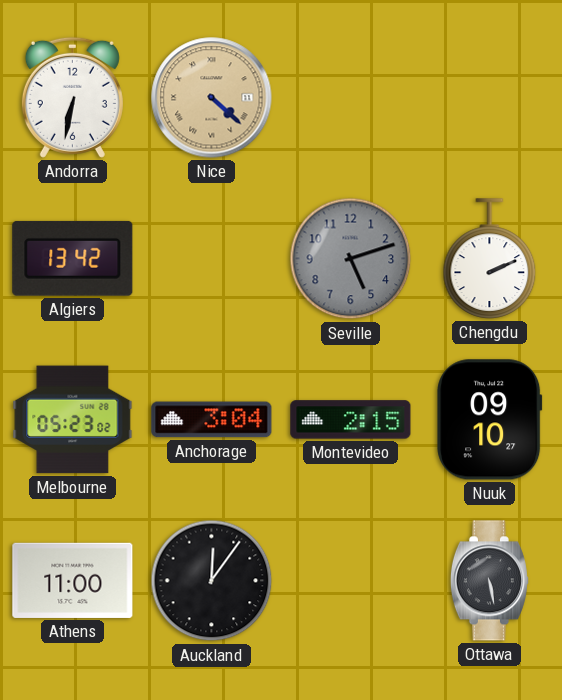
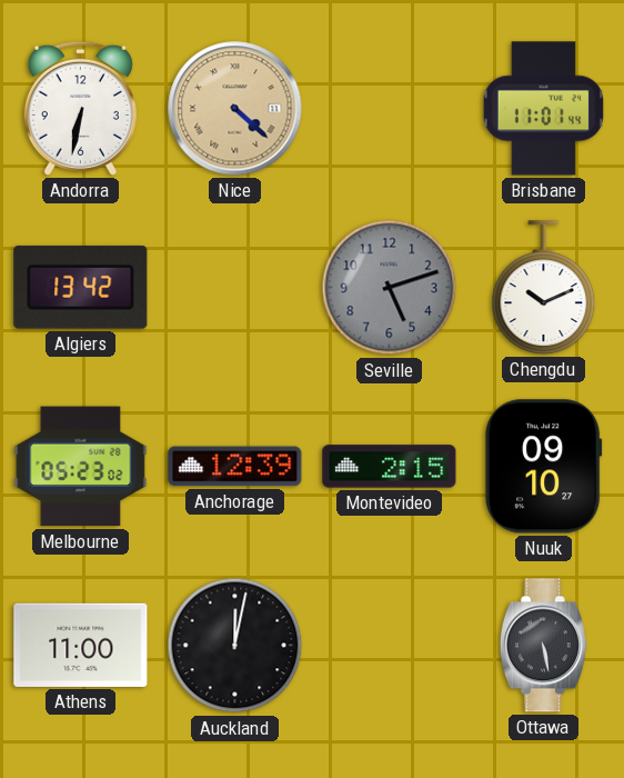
Brisbane: none -> 11:01
Chengdu: 2:11 -> 10:11
Anchorage: 3:04 -> 12:39
Auckland: 12:06 -> 12:02
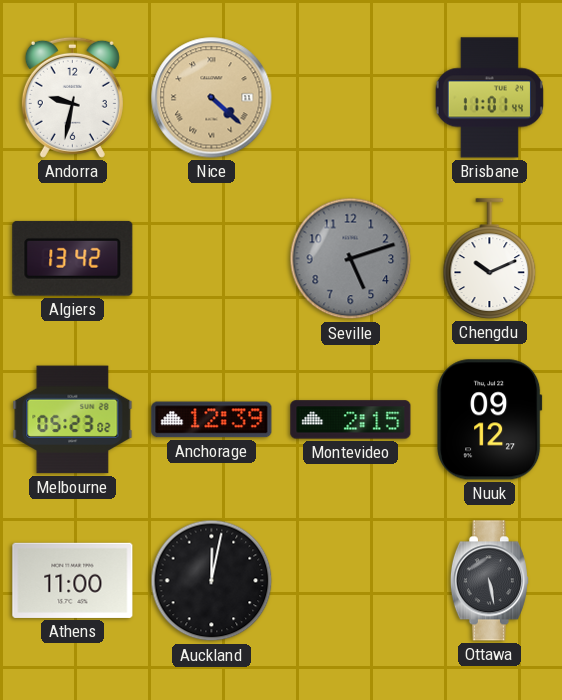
Andorra: 6:32 -> 9:32
Nuuk: 09:10 -> 09:12
